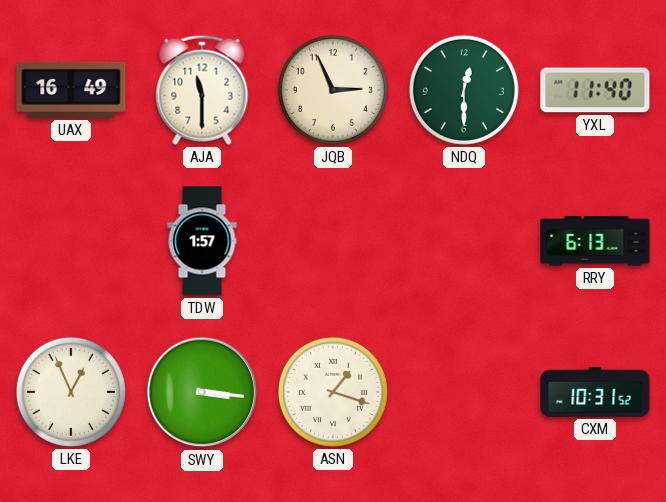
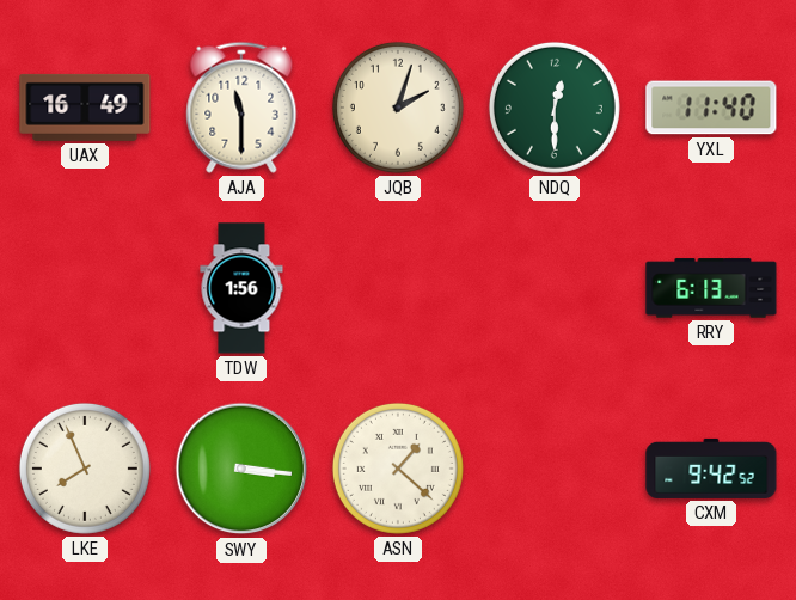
JQB: 2:56 -> 2:03
TDW: 1:57 -> 1:56
LKE: 12:56 -> 7:56
ASN: 1:18 -> 1:22
CXM: 10:31 -> 9:42
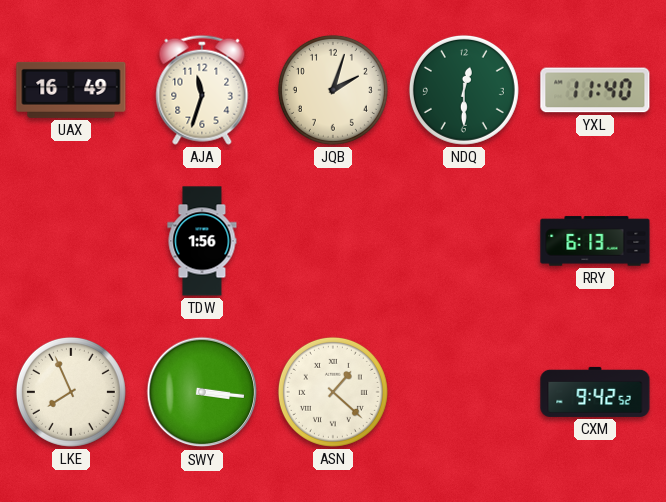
AJA: 11:30 -> 11:33
